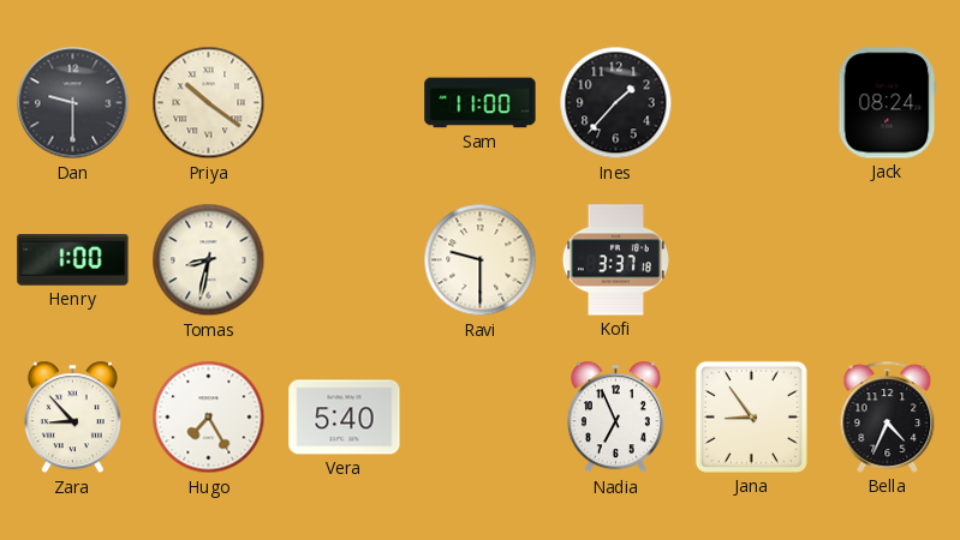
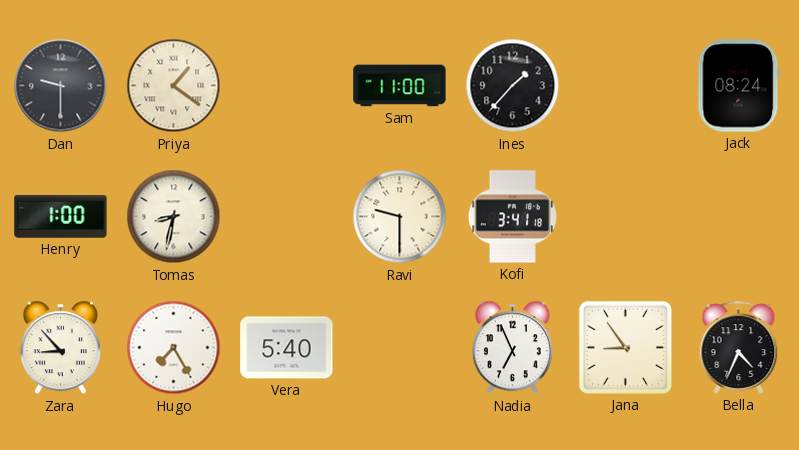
Priya: 10:21 -> 1:21
Kofi: 3:37 -> 3:41
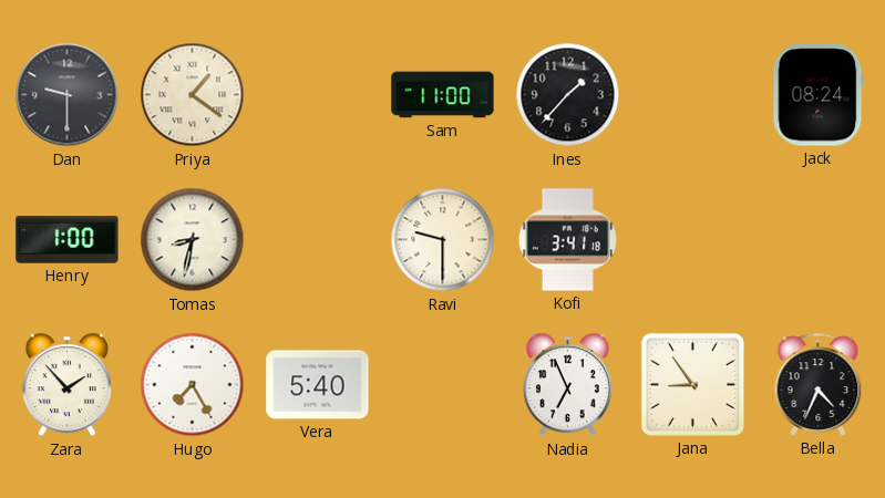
Zara: 8:53 -> 1:53
